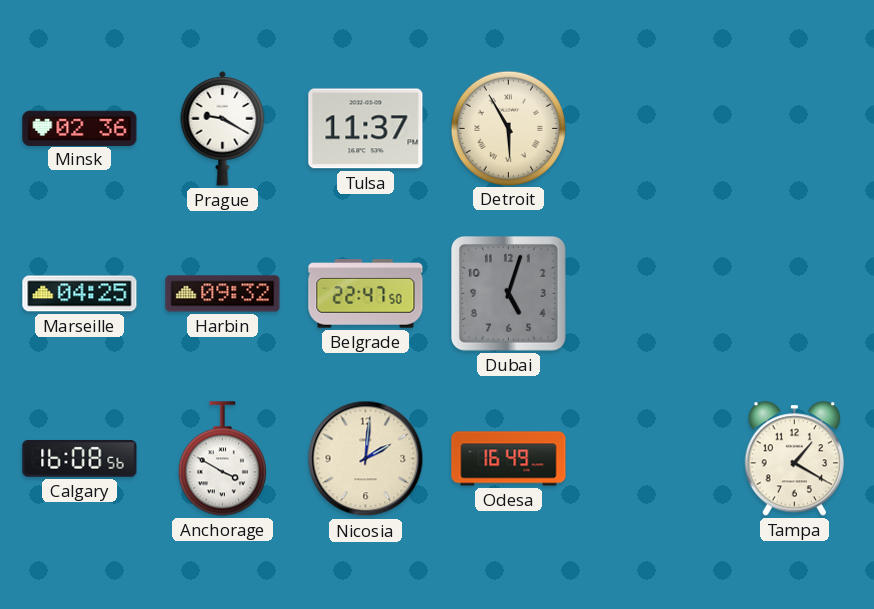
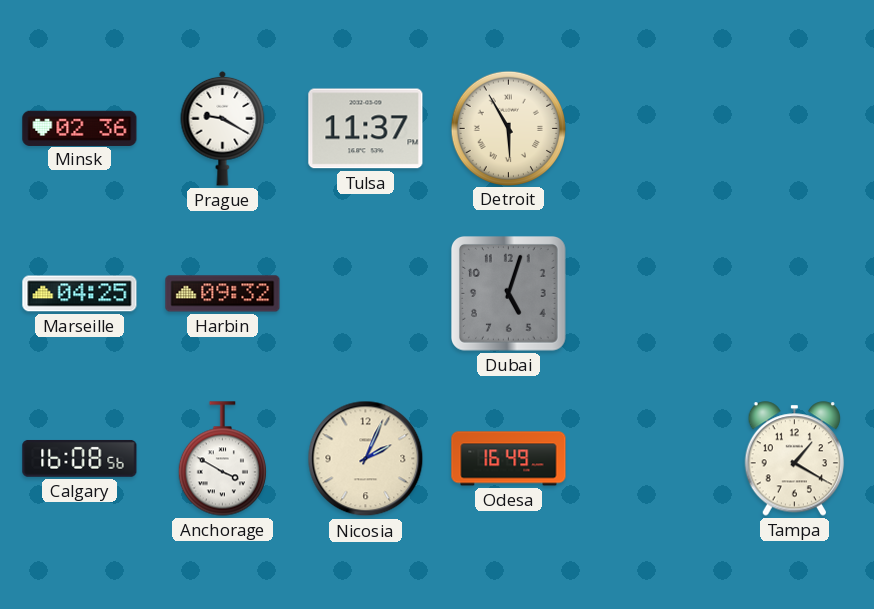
Belgrade: 22:47 -> none
Nicosia: 2:01 -> 2:04
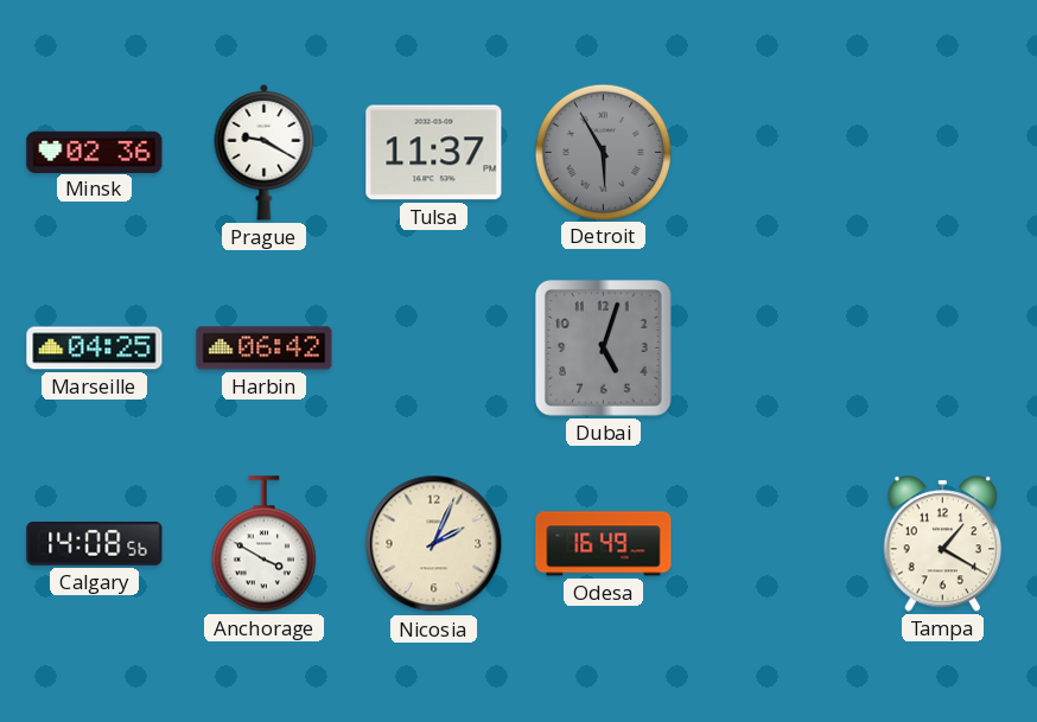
Detroit dial: cream -> grey
Harbin: 09:32 -> 06:42
Calgary: 16:08 -> 14:08
